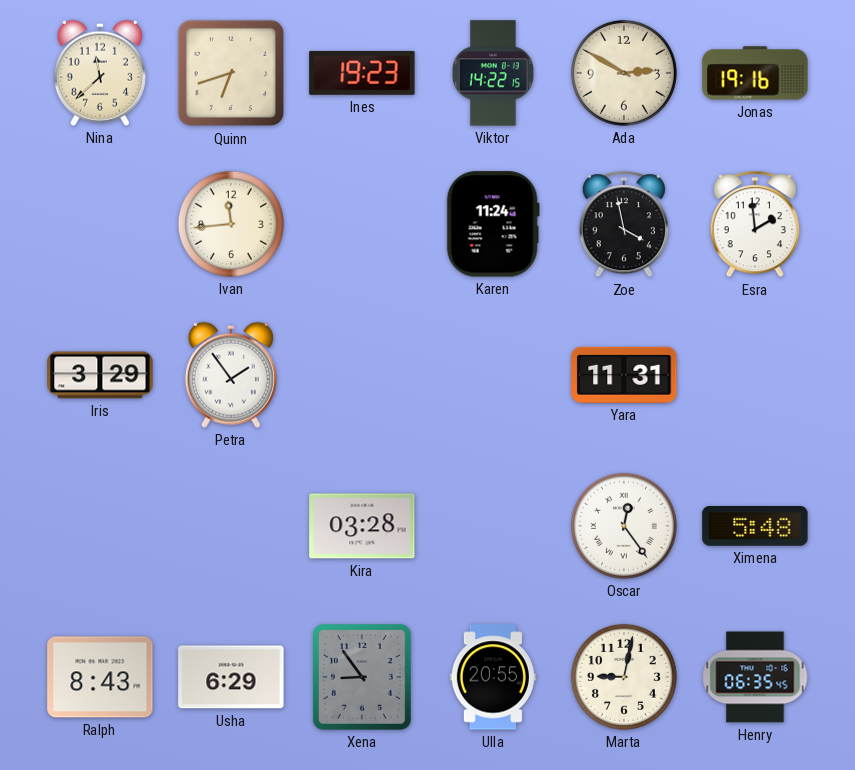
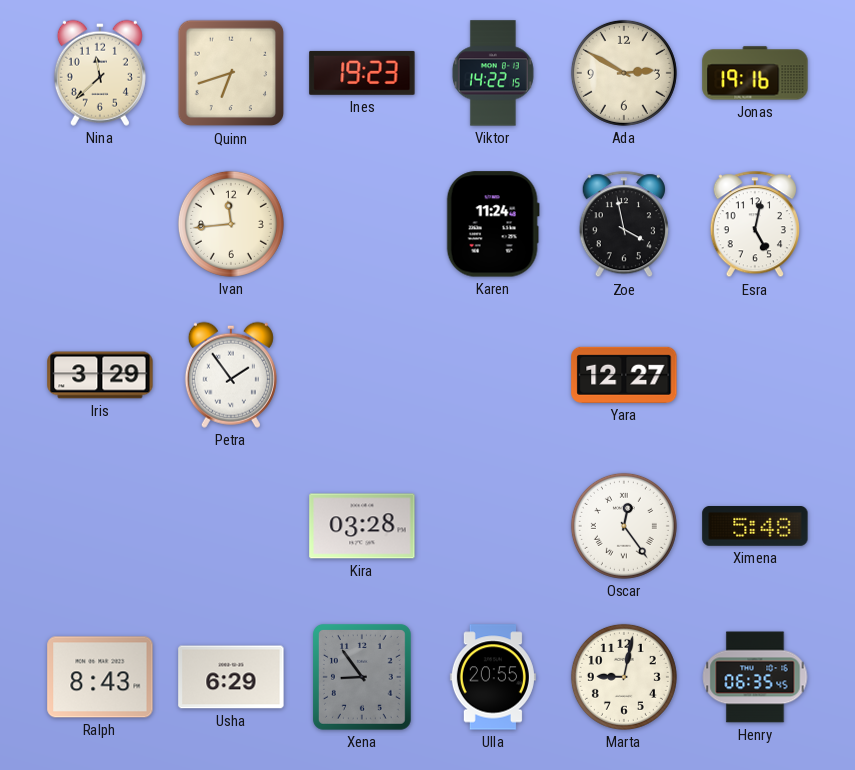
Esra: 1:59 -> 5:02
Yara: 11:31 -> 12:27
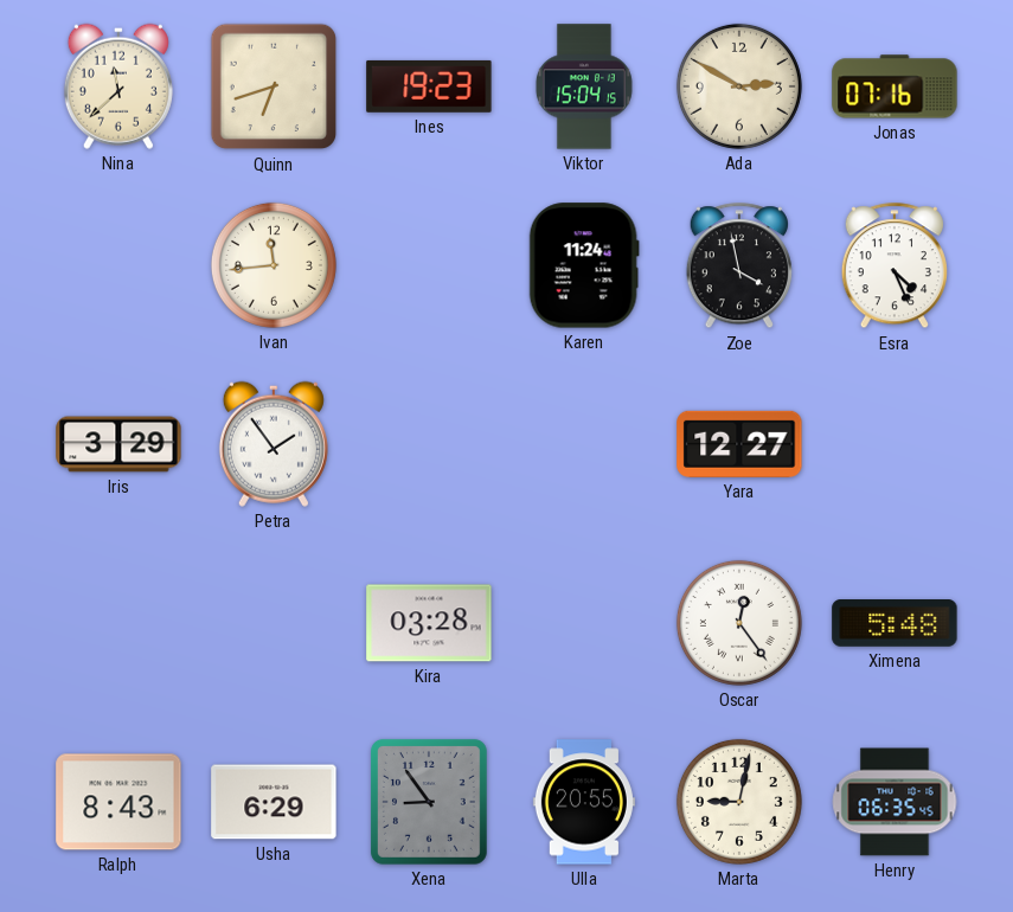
Viktor: 14:22 -> 15:04
Jonas: 19:16 -> 07:16
Esra: 5:02 -> 4:26
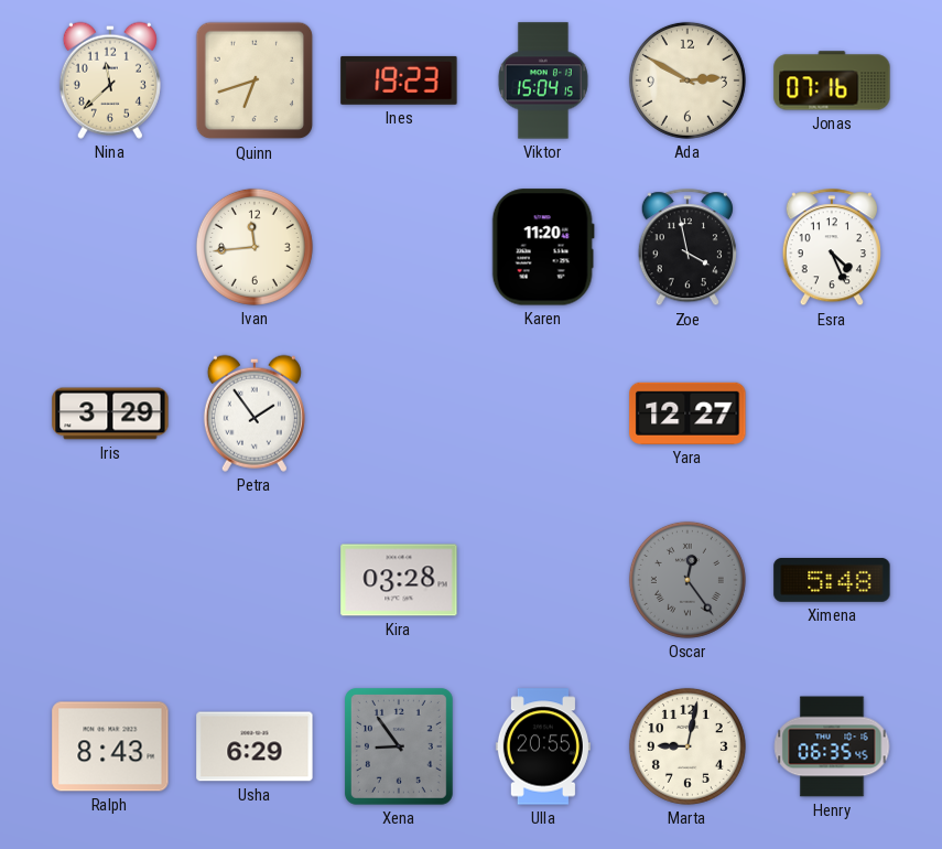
Karen: 11:24 -> 11:20
Oscar dial: white -> grey
